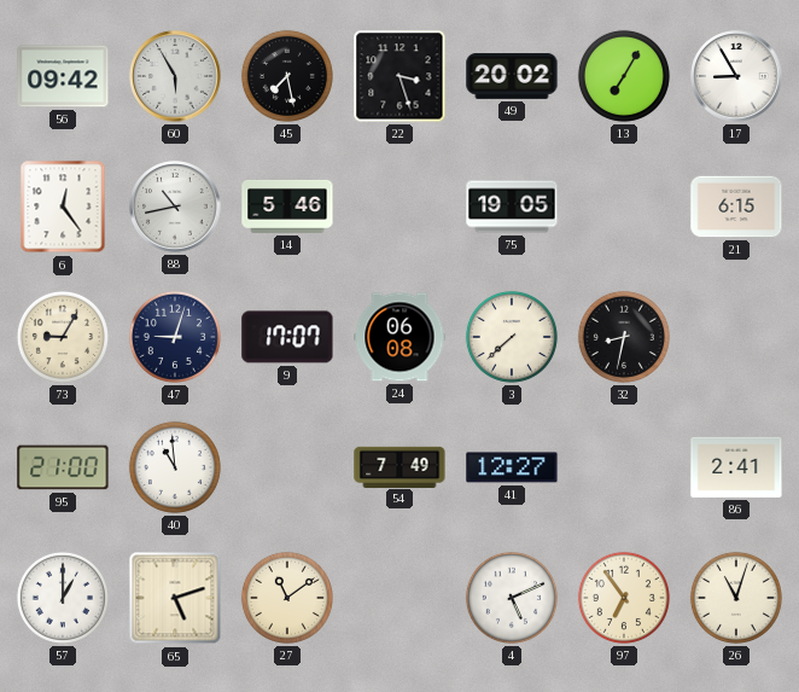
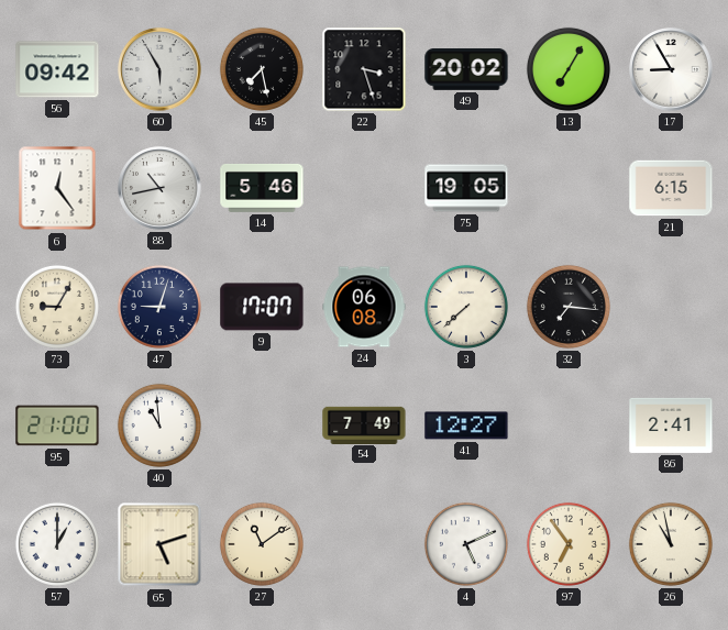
32: 8:32 -> 7:16
26: 11:03 -> 10:58
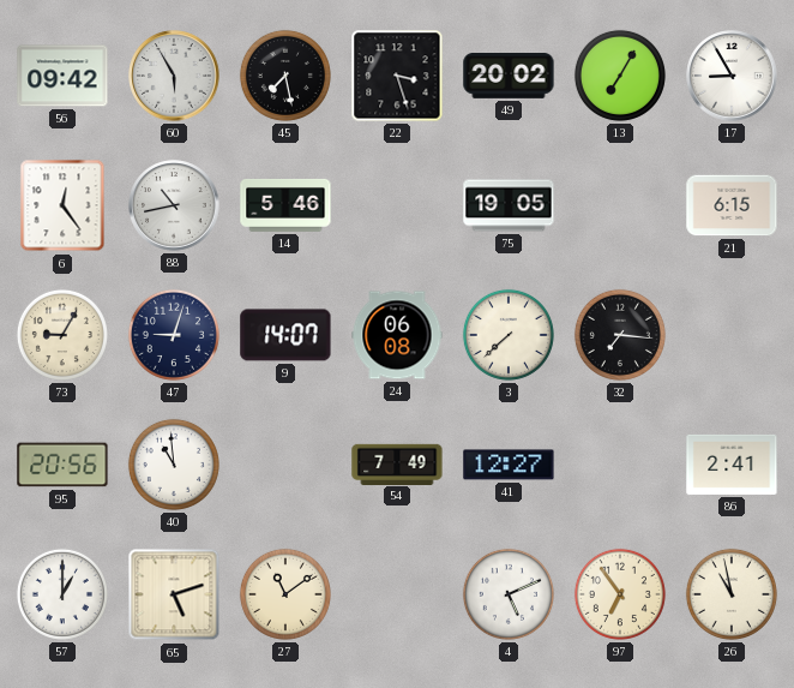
9: 17:07 -> 14:07
95: 21:00 -> 20:56
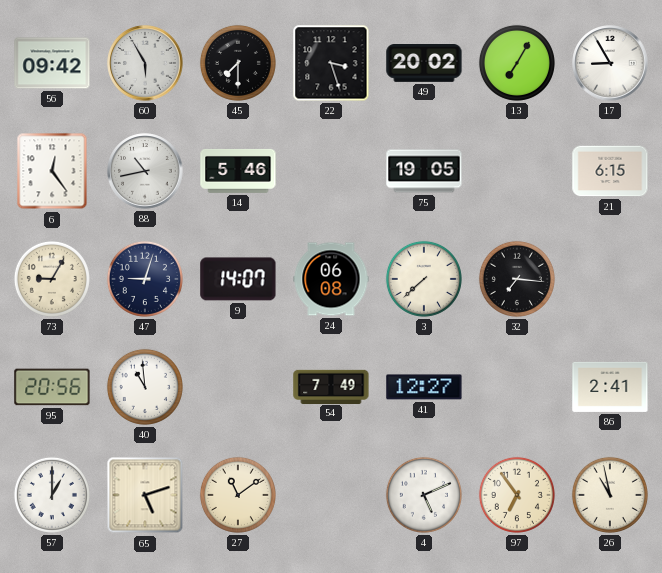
45: 7:28 -> 7:30
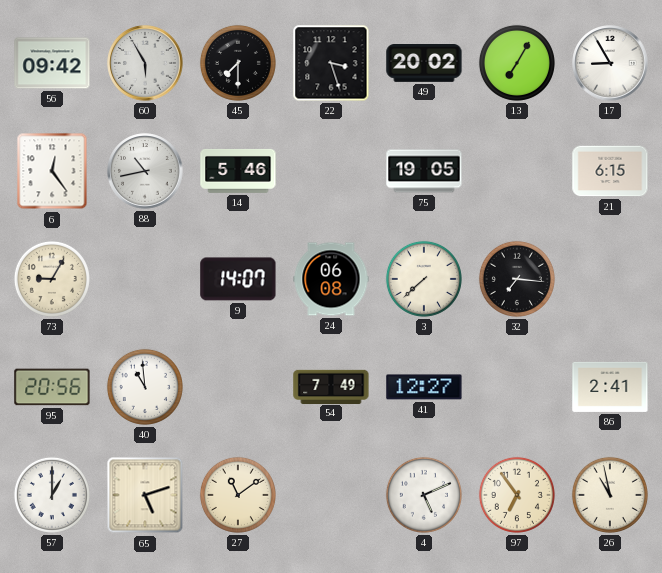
47: 9:03 -> none
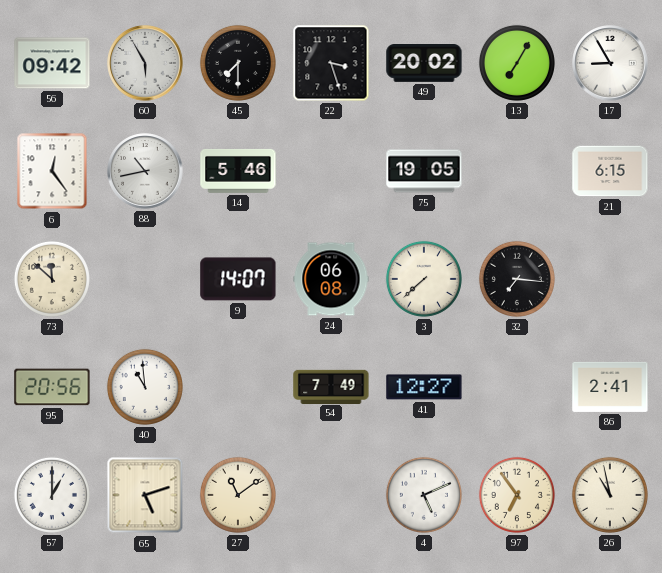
73: 9:05 -> 11:52
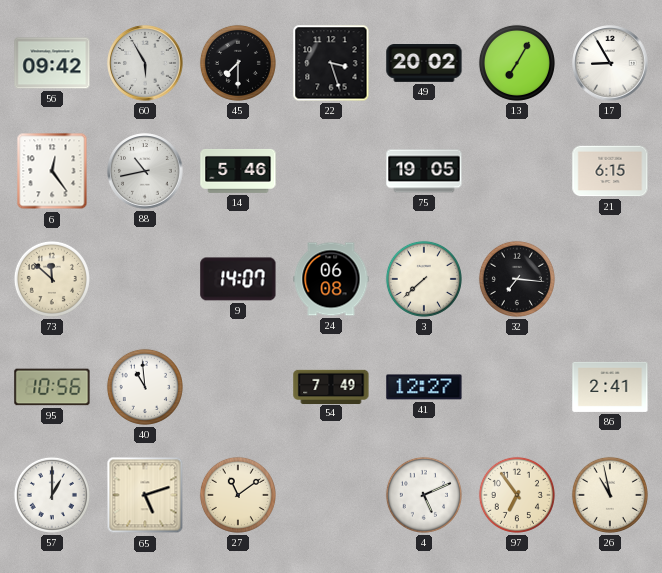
95: 20:56 -> 10:56
